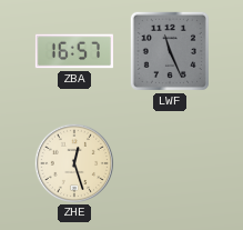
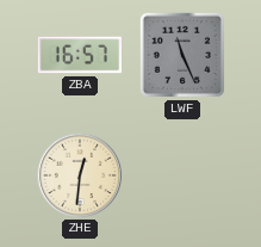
ZHE: 12:27 -> 12:31
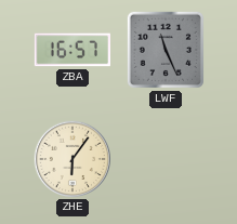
ZHE: 12:31 -> 6:06
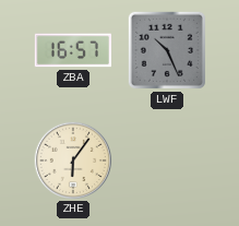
LWF: 11:26 -> 10:26
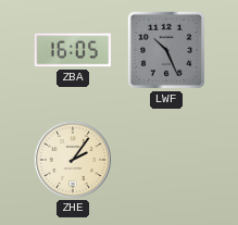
ZBA: 16:57 -> 16:05
ZHE: 6:06 -> 2:06
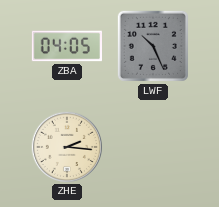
ZBA: 16:05 -> 04:05
ZHE: 2:06 -> 2:16
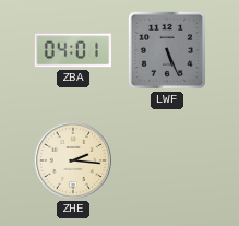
ZBA: 04:05 -> 04:01
LWF: 10:26 -> 5:26
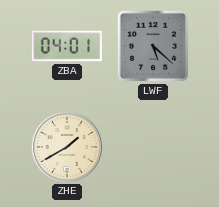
LWF: 5:26 -> 5:22
ZHE: 2:16 -> 1:40
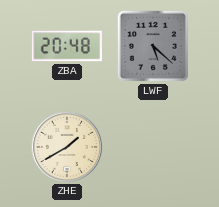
ZBA: 04:01 -> 20:48
